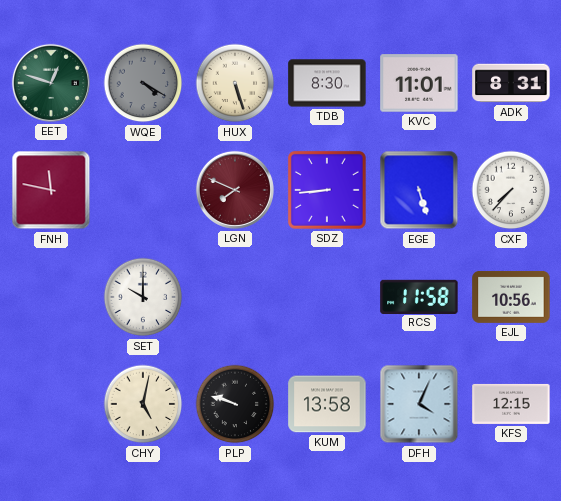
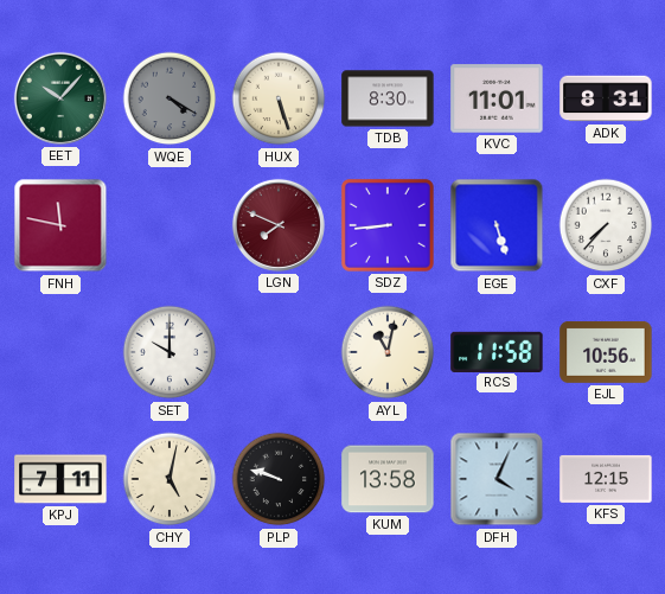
EET: 12:48 -> 10:07
AYL: none -> 11:02
KPJ: none -> 7:11
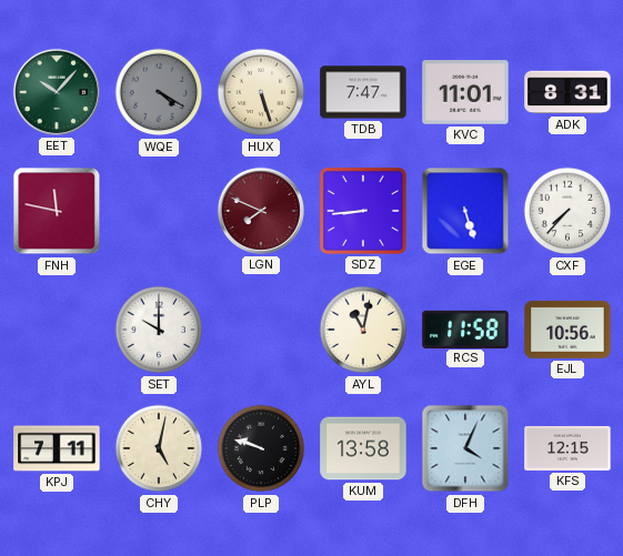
TDB: 8:30 -> 7:47
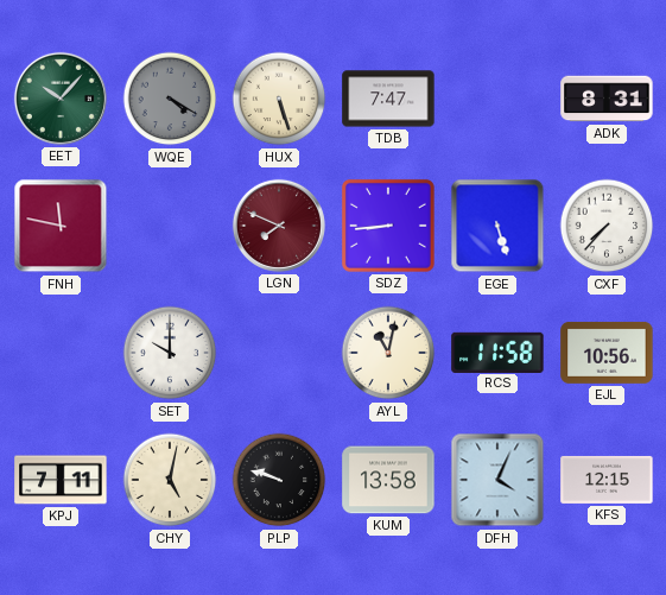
KVC: 11:01 -> none
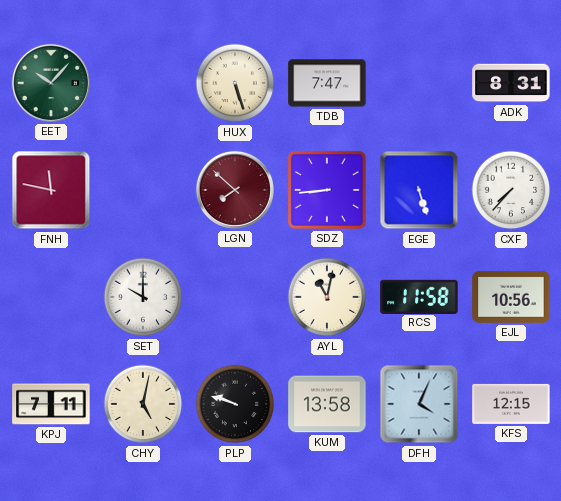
WQE: 4:20 -> none
LGN: 7:49 -> 7:52
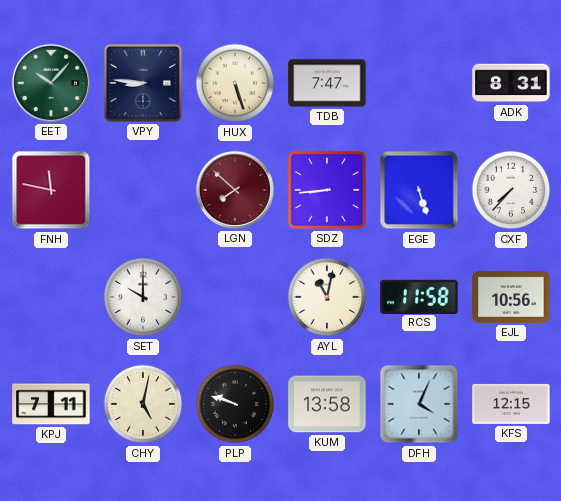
VPY: none -> 8:46
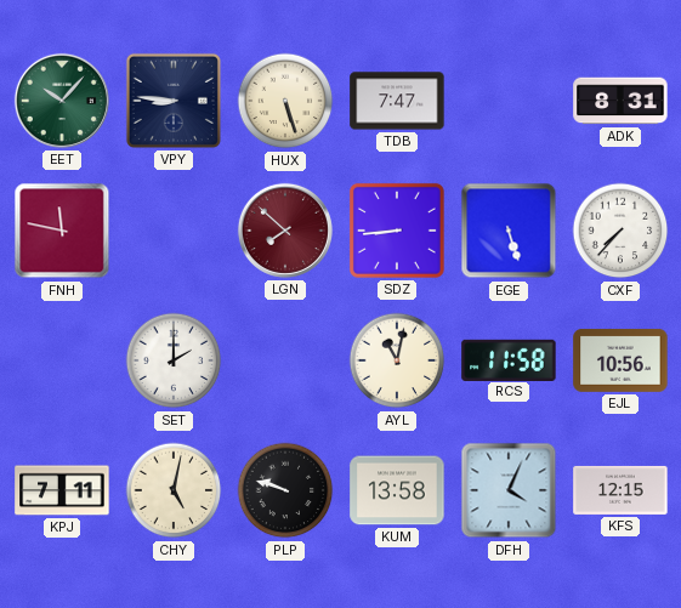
SET: 10:00 -> 2:00
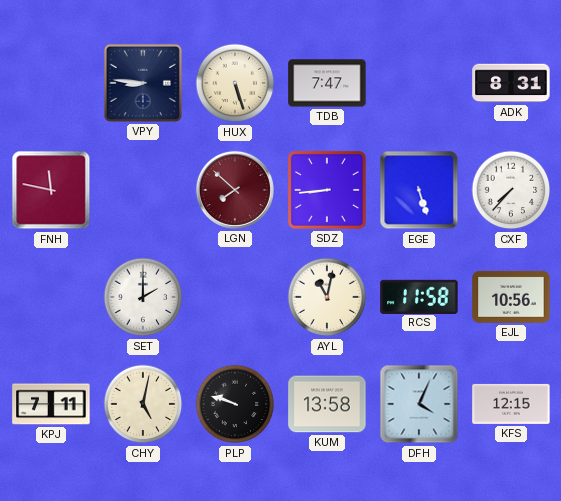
EET: 10:07 -> none
